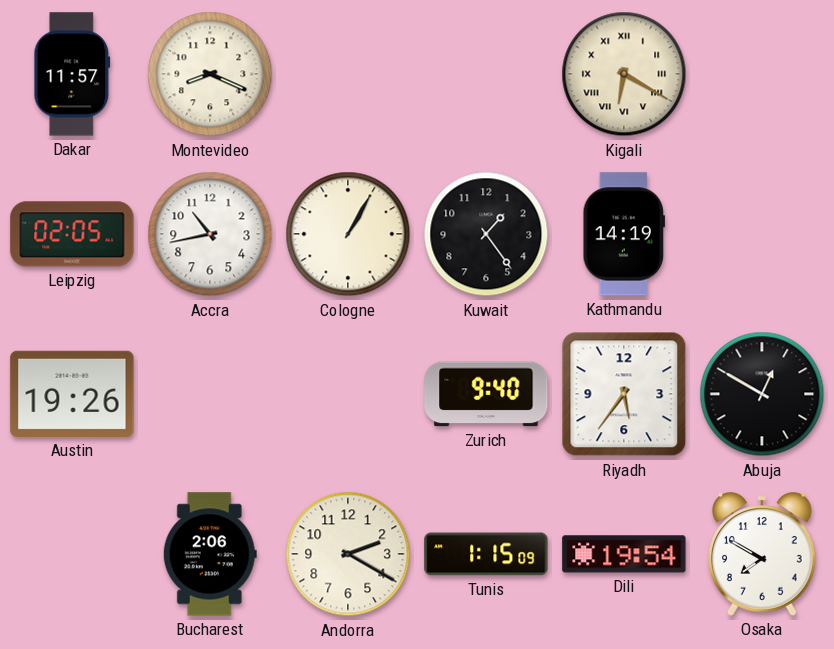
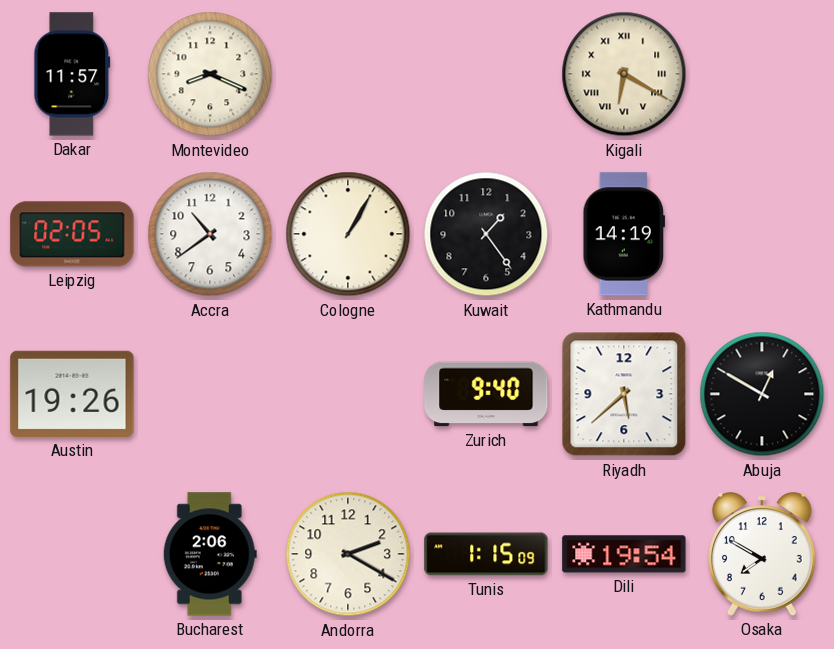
Accra: 10:43 -> 10:39
Riyadh: 5:36 -> 5:38
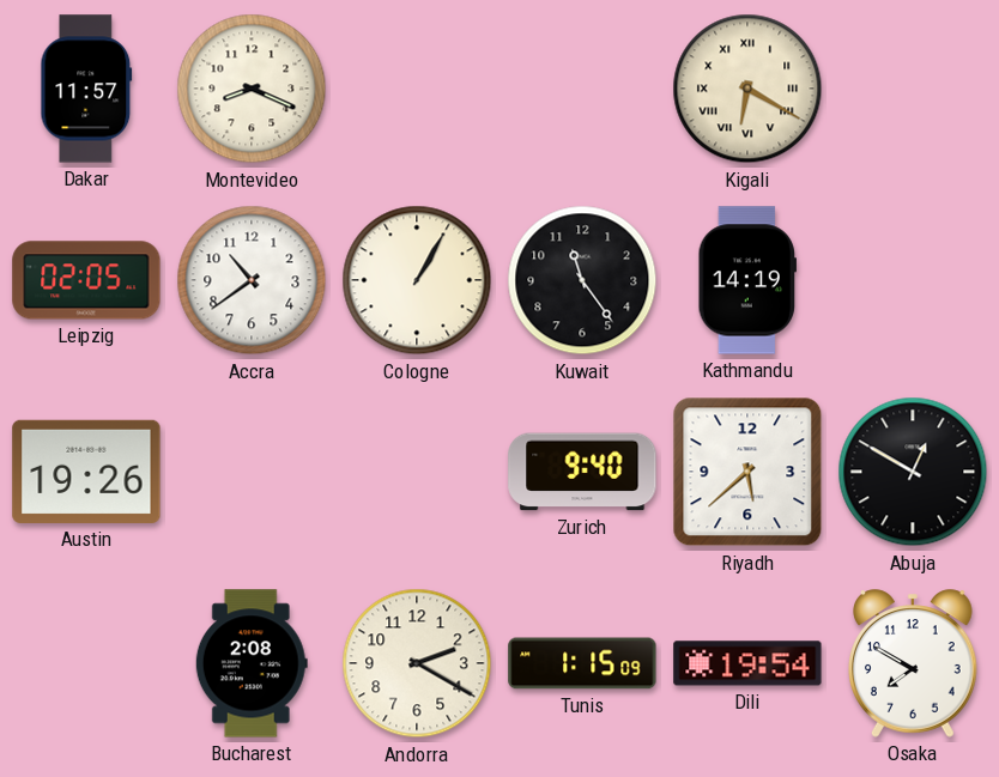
Kuwait: 1:24 -> 11:24
Bucharest: 2:06 -> 2:08
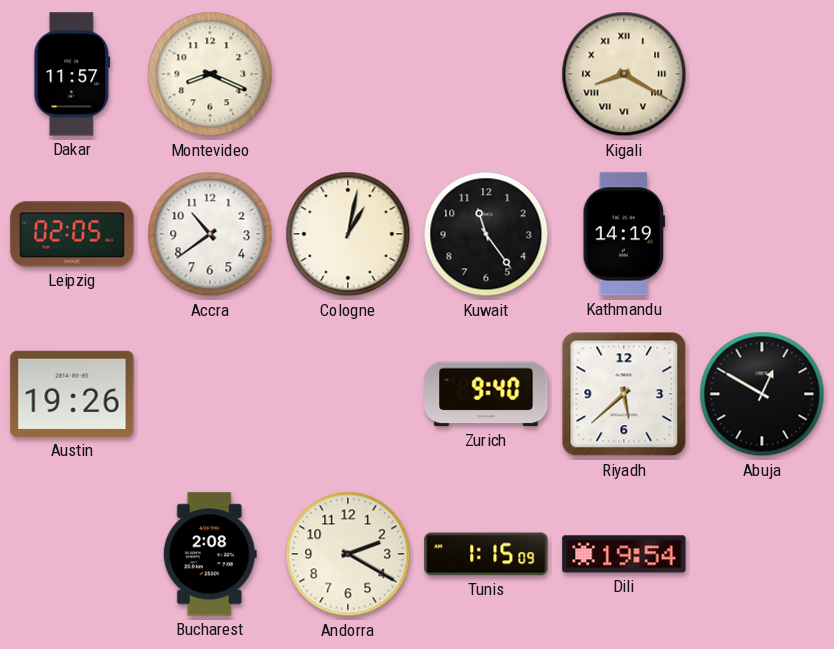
Kigali: 6:20 -> 8:20
Cologne: 1:05 -> 1:02
Osaka: 7:50 -> none
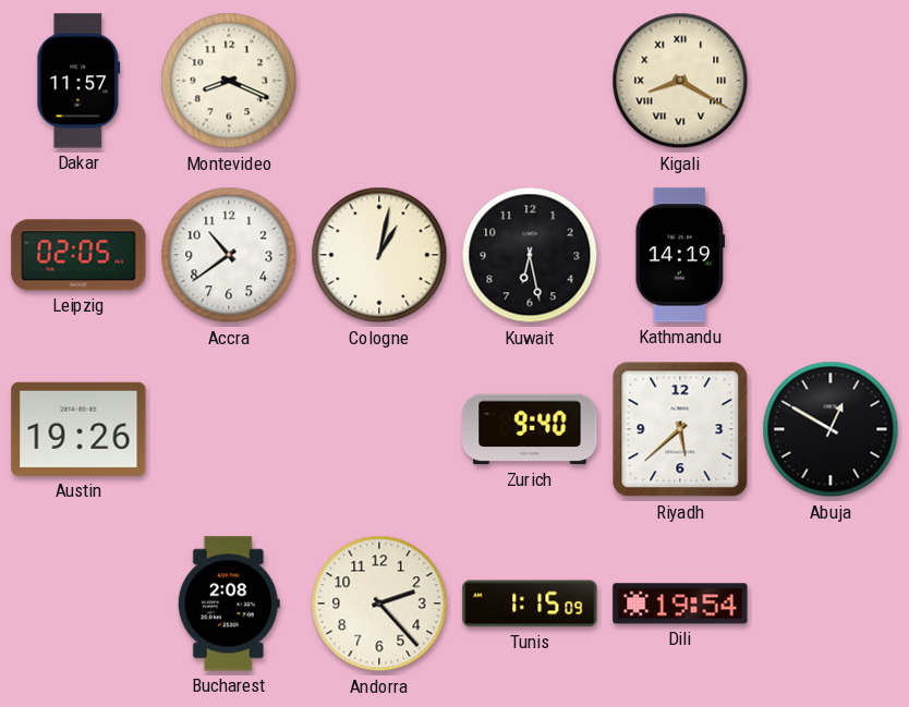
Kuwait: 11:24 -> 6:28
Andorra: 2:20 -> 2:23
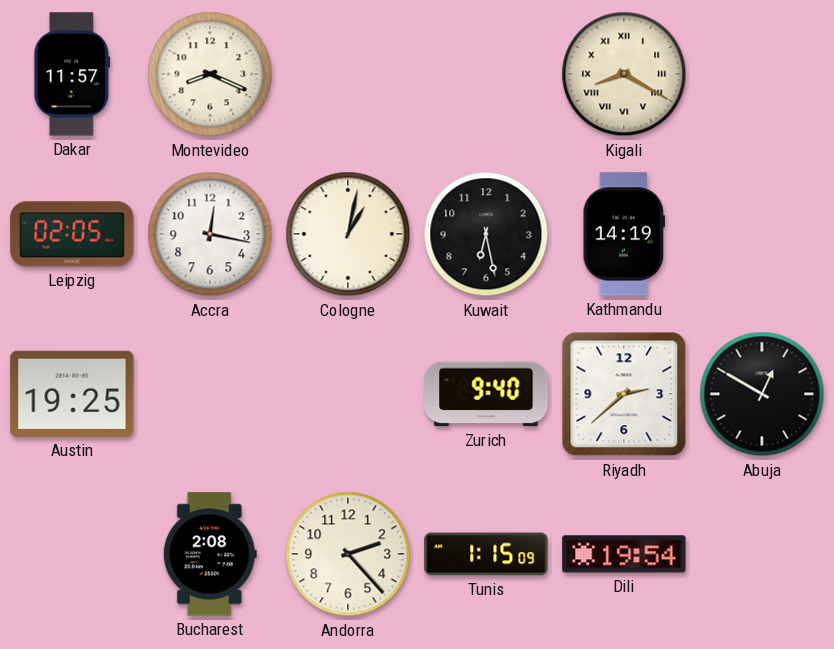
Accra: 10:39 -> 12:17
Austin: 19:26 -> 19:25
Riyadh: 5:38 -> 2:38
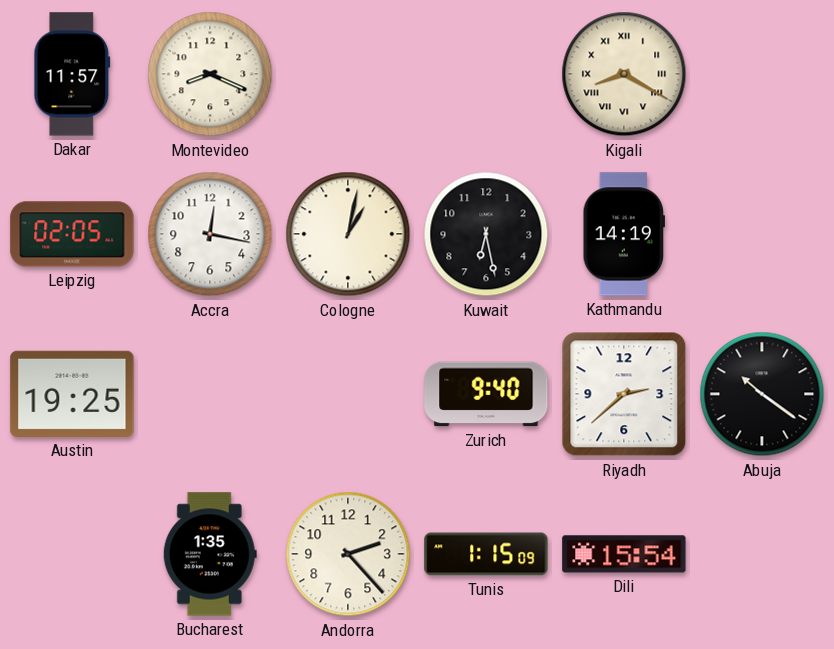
Abuja: 12:50 -> 10:21
Bucharest: 2:08 -> 1:35
Dili: 19:54 -> 15:54
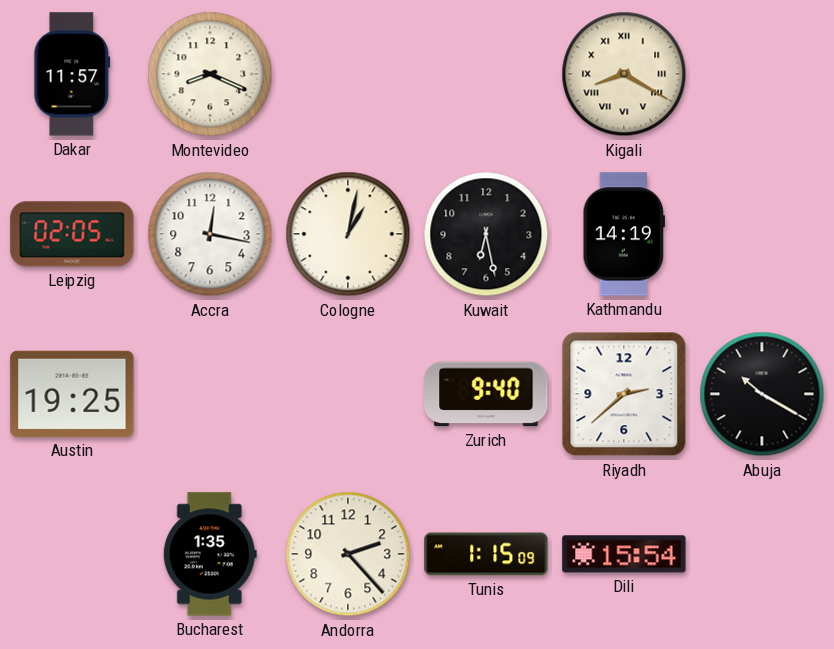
Abuja: 10:21 -> 10:20
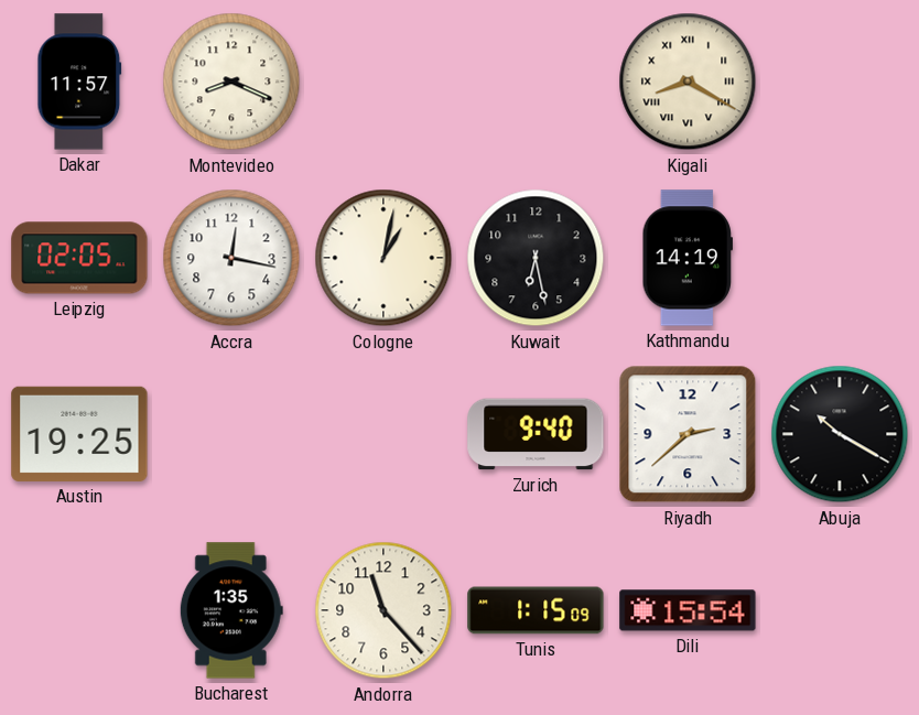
Andorra: 2:23 -> 11:23
